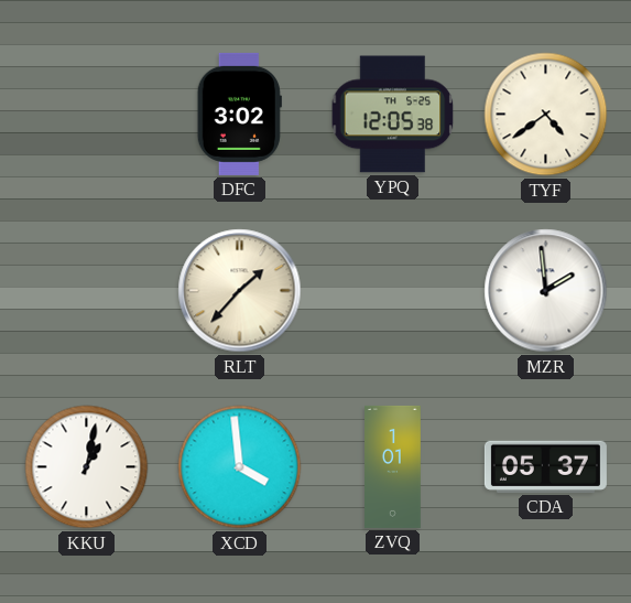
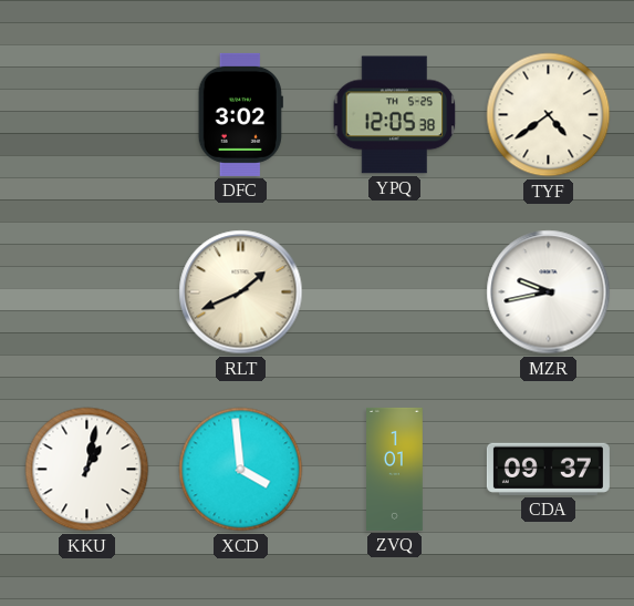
RLT: 1:37 -> 1:41
MZR: 1:59 -> 9:43
CDA: 05:37 -> 09:37
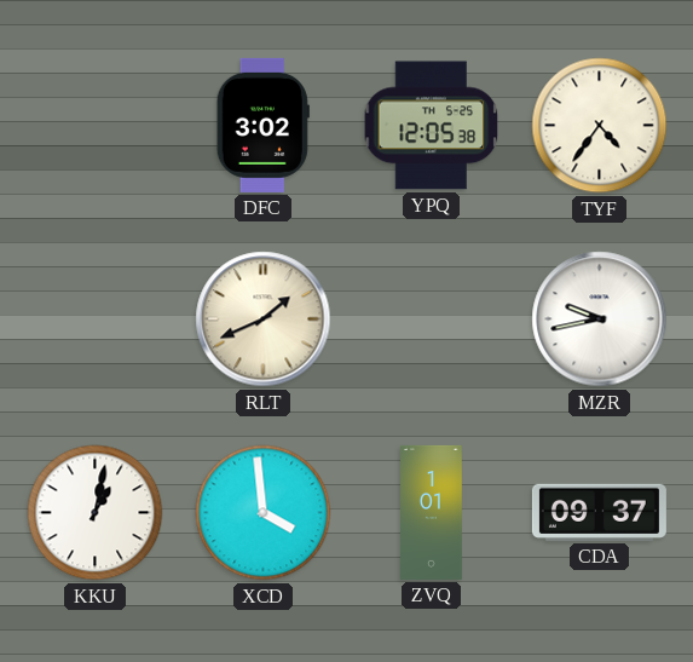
TYF: 4:39 -> 4:36
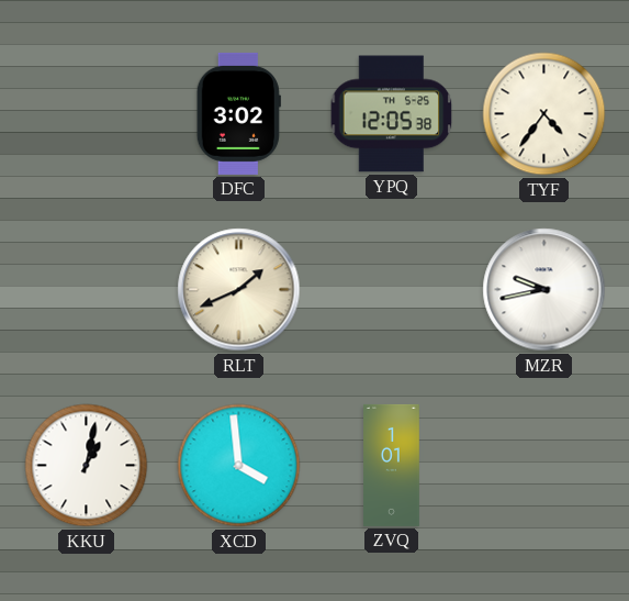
CDA: 09:37 -> none
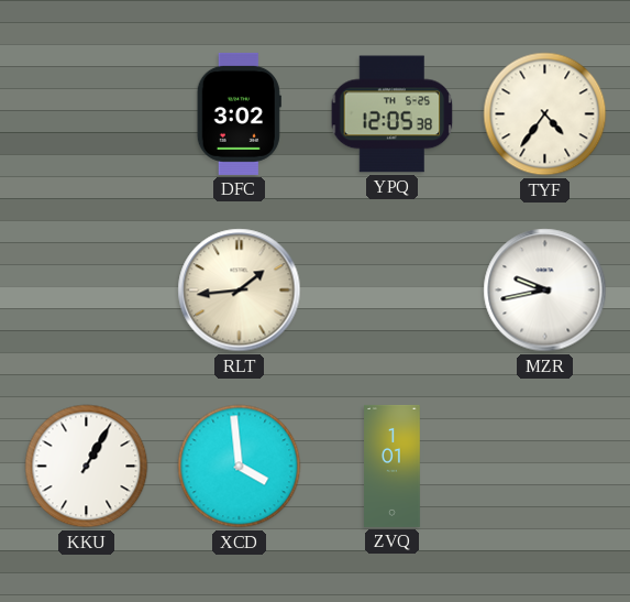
RLT: 1:41 -> 1:44
KKU: 1:02 -> 1:05
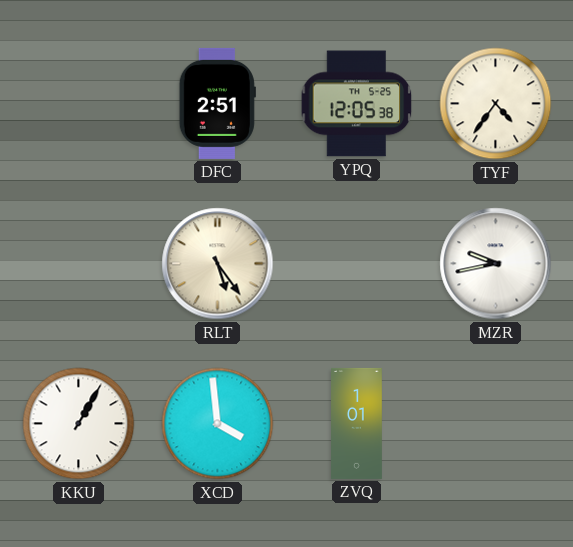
DFC: 3:02 -> 2:51
RLT: 1:44 -> 5:24
